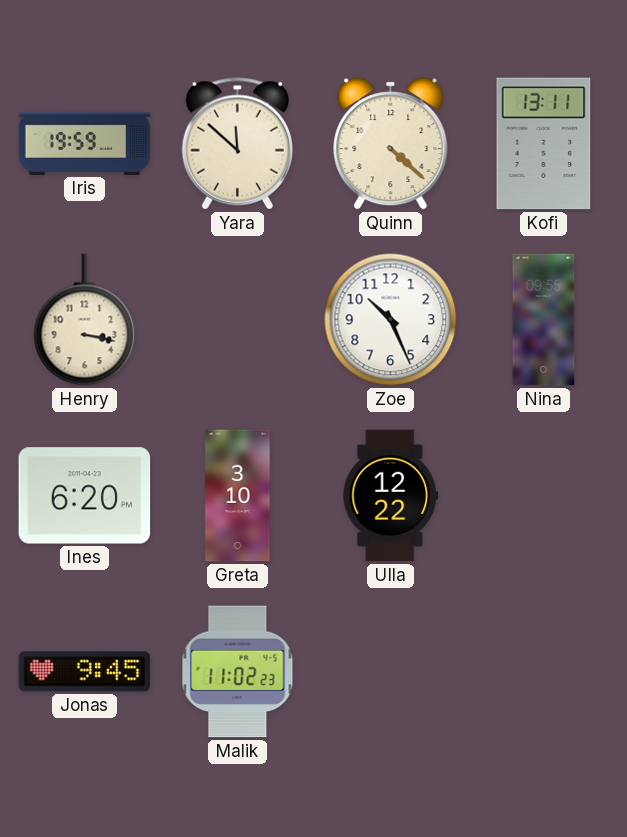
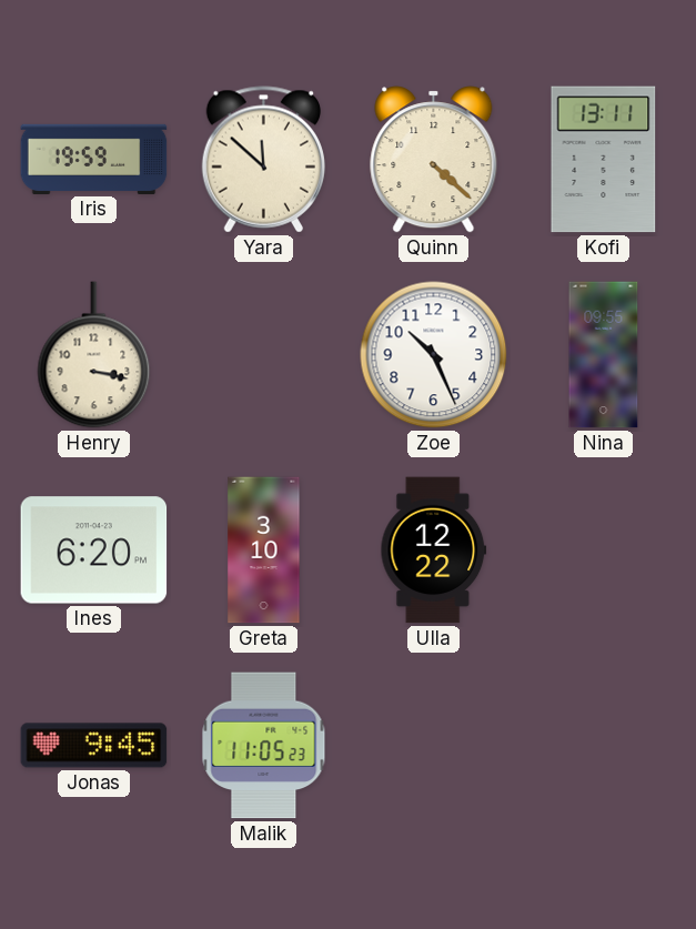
Malik: 11:02 -> 11:05
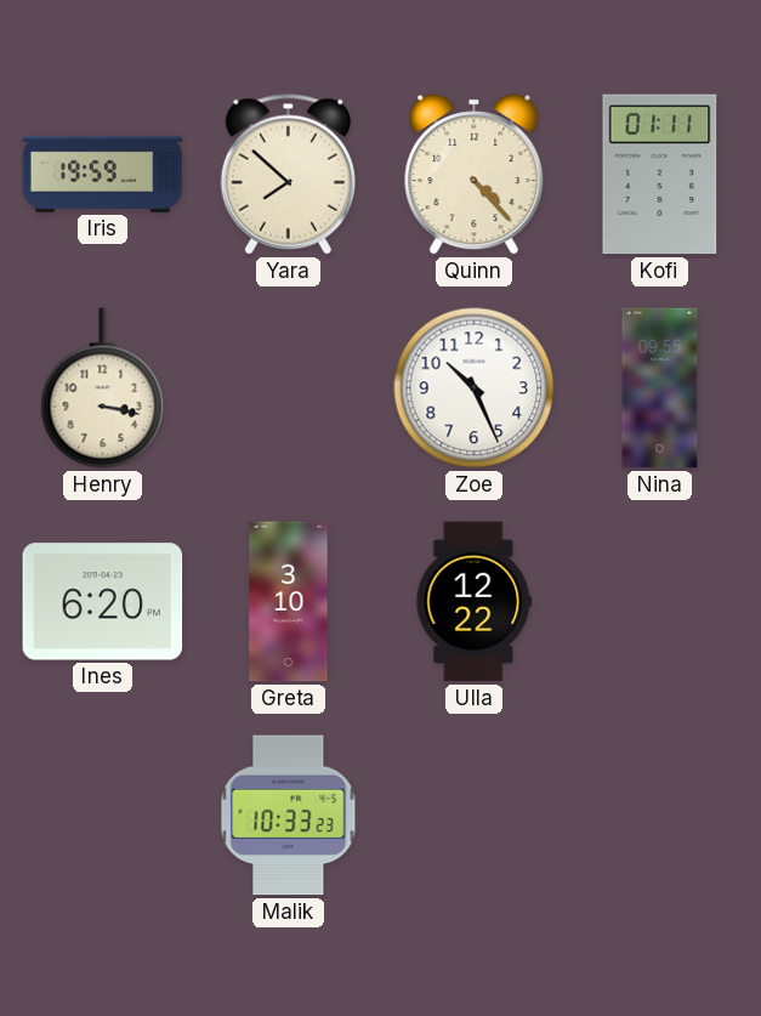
Yara: 11:52 -> 7:52
Quinn: 4:22 -> 4:23
Kofi: 13:11 -> 01:11
Jonas: 9:45 -> none
Malik: 11:05 -> 10:33
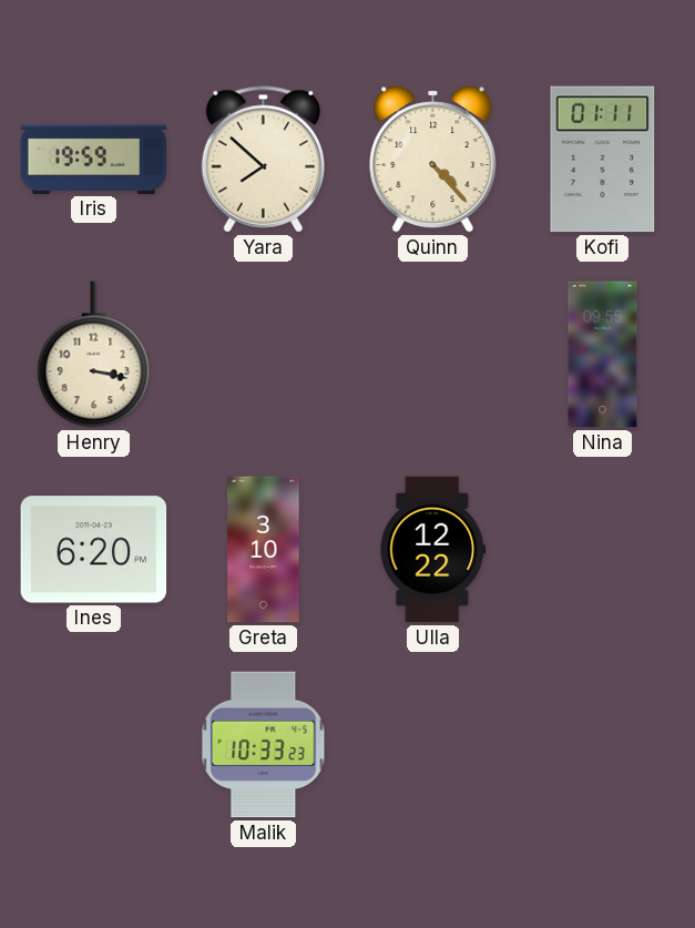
Zoe: 10:26 -> none
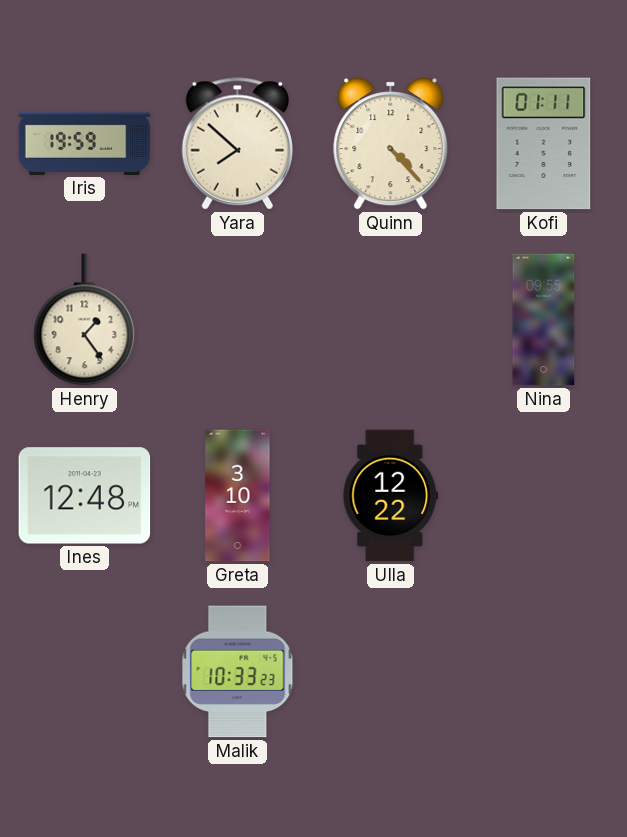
Henry: 3:17 -> 1:24
Ines: 6:20 -> 12:48
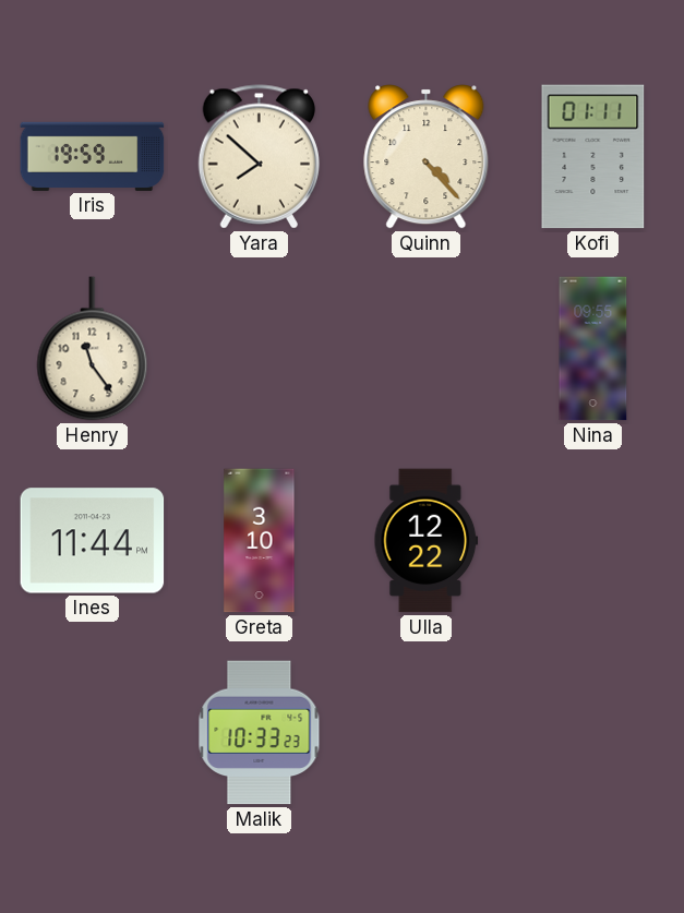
Henry: 1:24 -> 11:24
Ines: 12:48 -> 11:44
